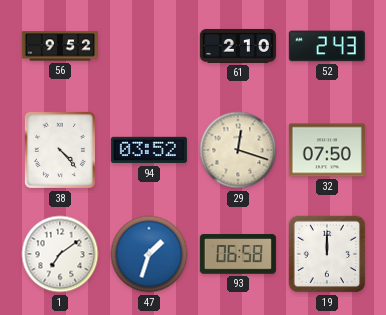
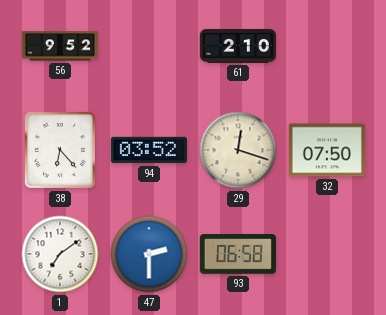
52: 2:43 -> none
38: 4:23 -> 6:23
47: 1:33 -> 2:30
19: 12:00 -> none
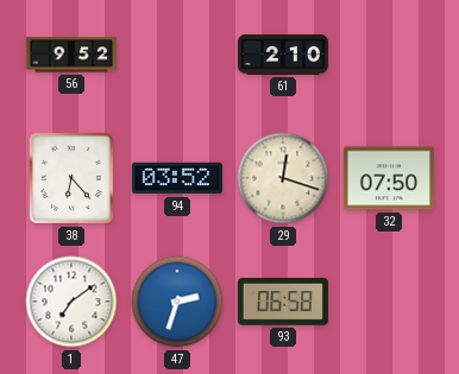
47: 2:30 -> 2:33
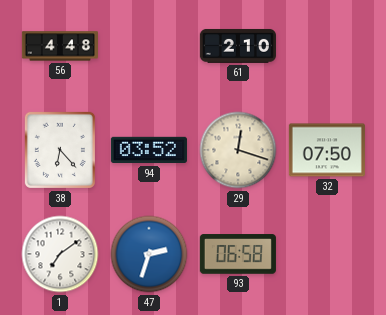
56: 9:52 -> 4:48
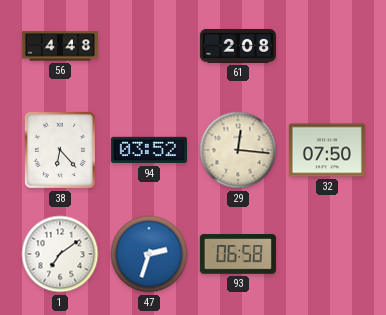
61: 2:10 -> 2:08
29: 12:18 -> 12:16
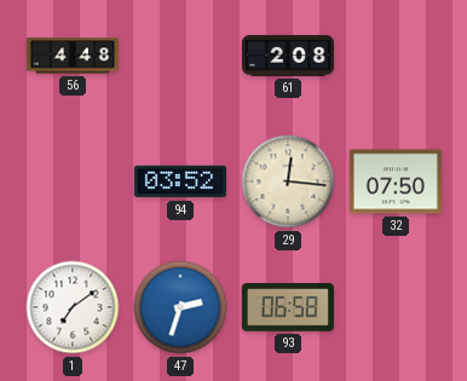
38: 6:23 -> none
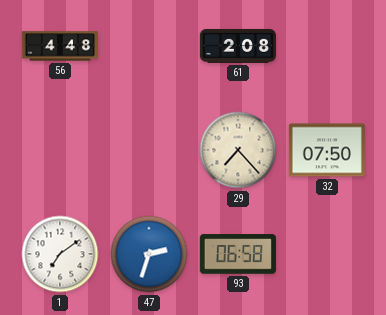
94: 03:52 -> none
29: 12:16 -> 7:23
